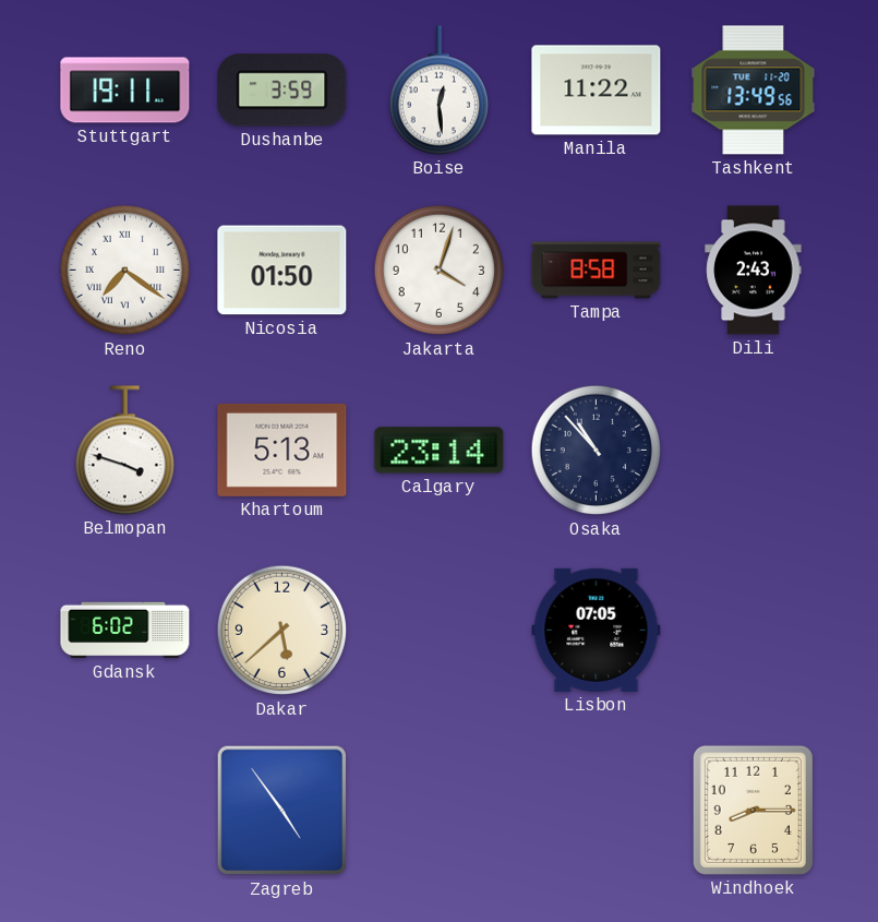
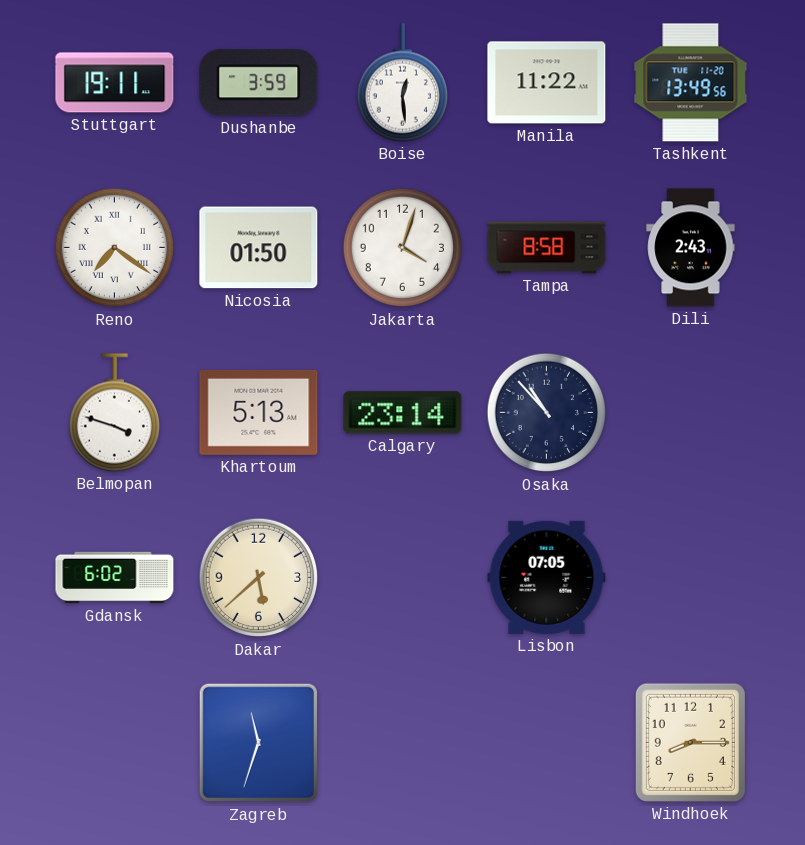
Zagreb: 4:54 -> 11:33
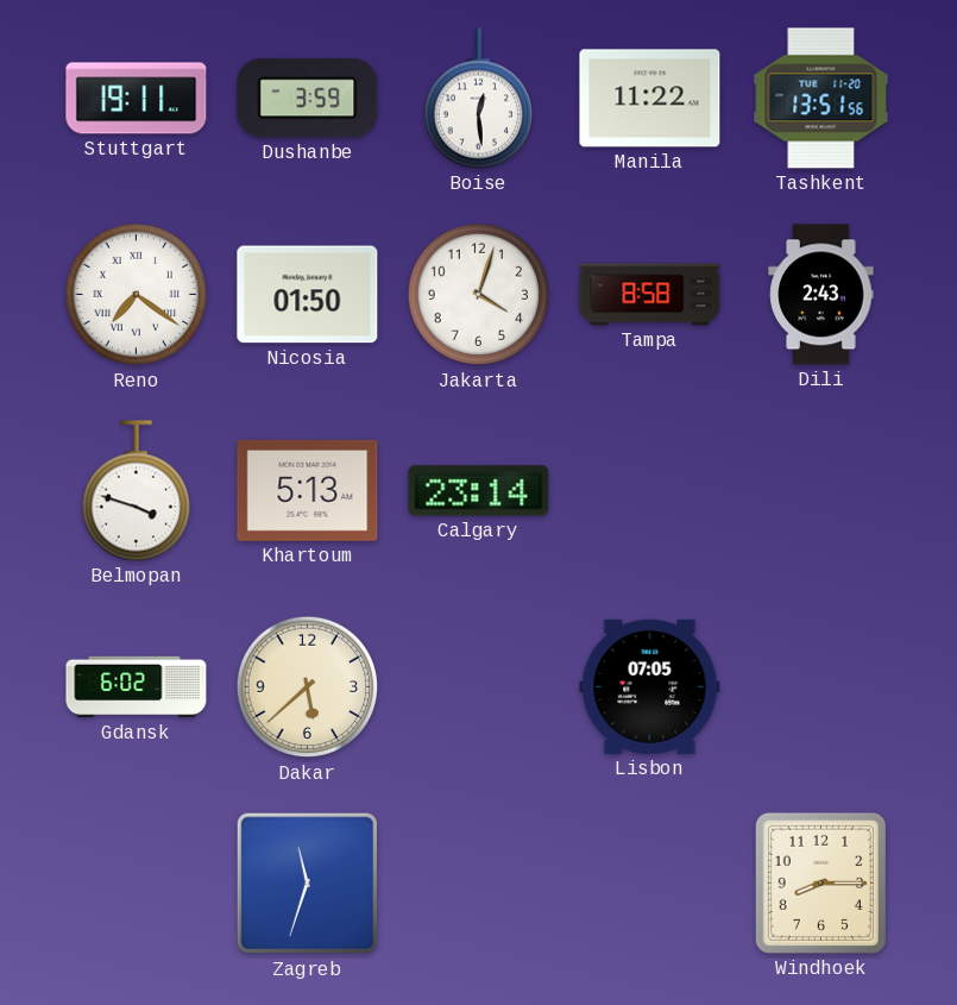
Tashkent: 13:49 -> 13:51
Osaka: 10:53 -> none
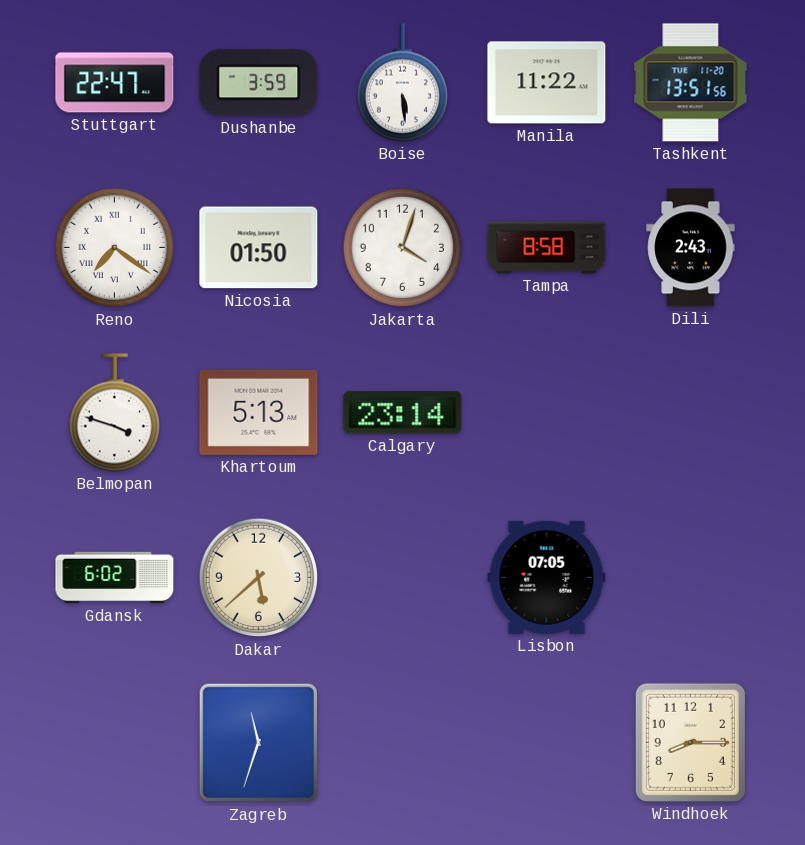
Stuttgart: 19:11 -> 22:47
Boise: 12:29 -> 5:29
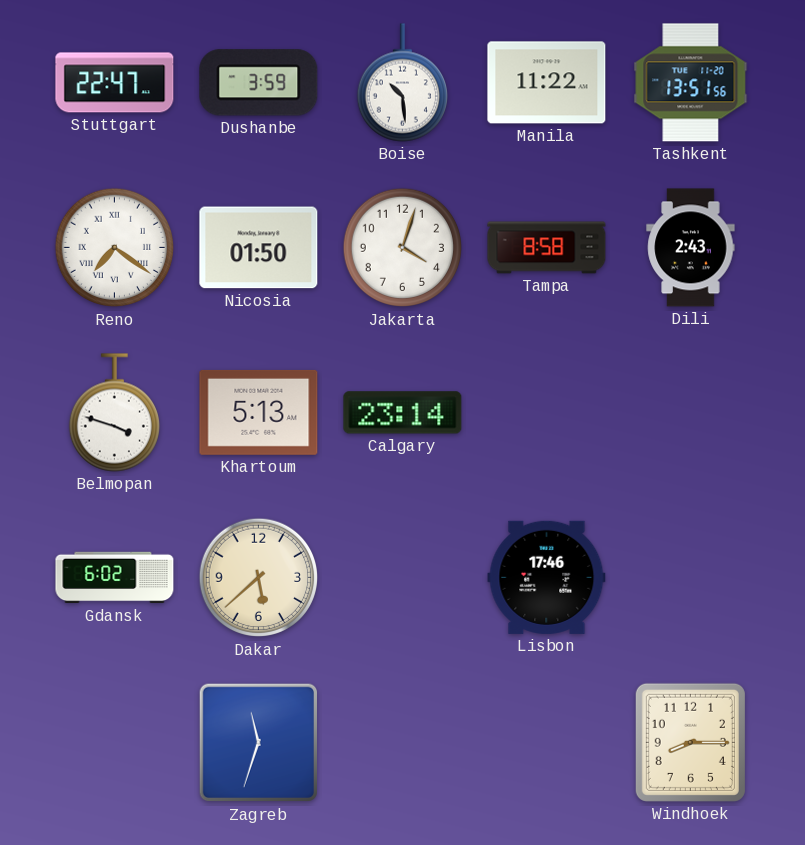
Boise: 5:29 -> 10:29
Lisbon: 07:05 -> 17:46
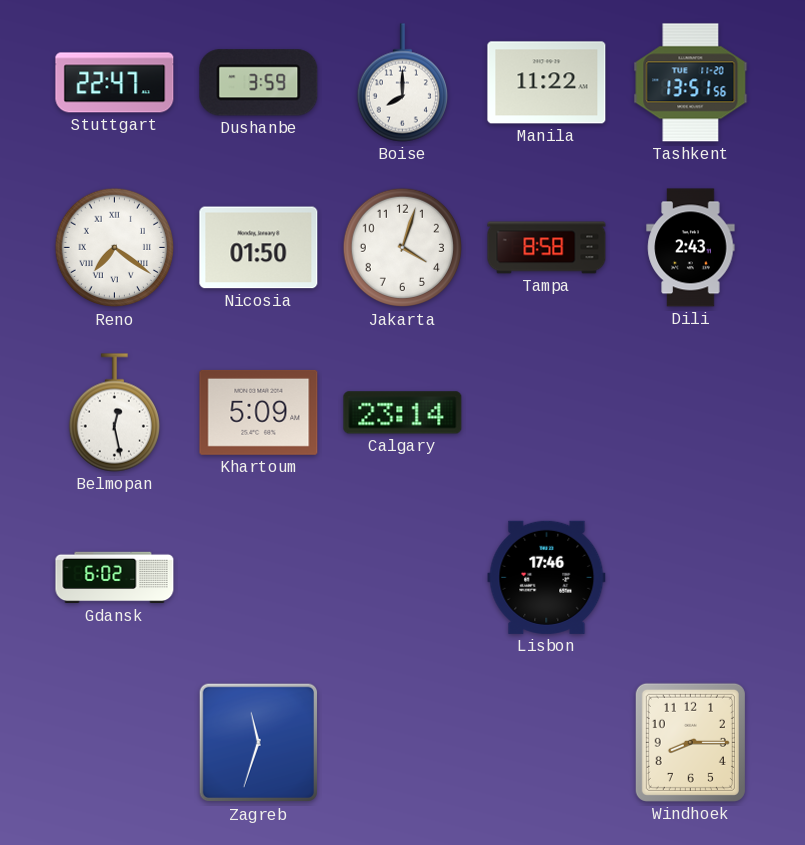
Boise: 10:29 -> 8:00
Belmopan: 3:48 -> 12:28
Khartoum: 5:13 -> 5:09
Dakar: 5:38 -> none
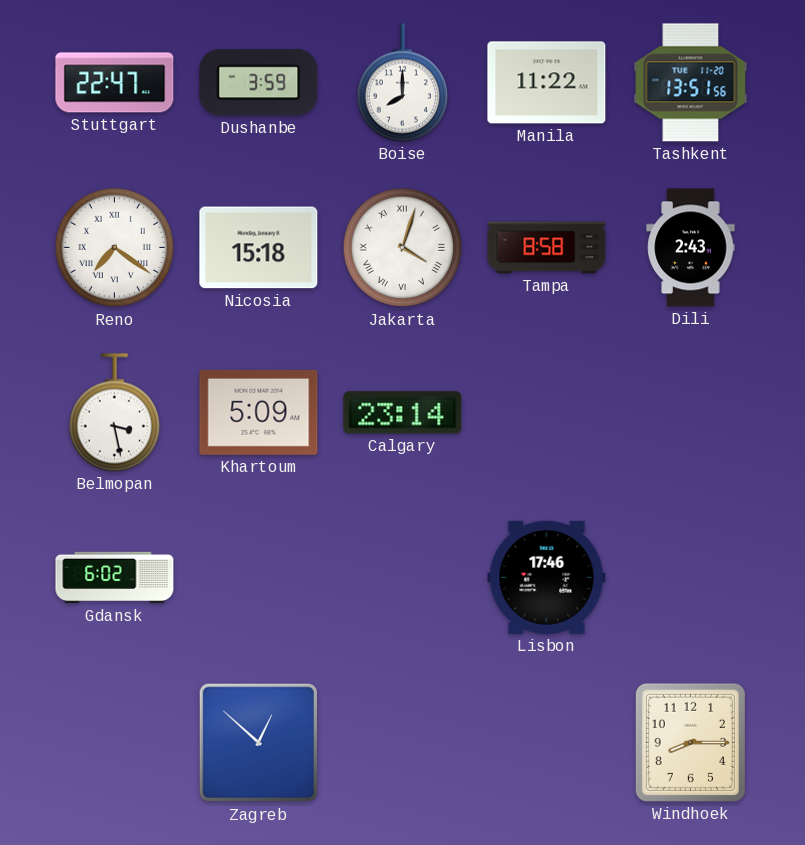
Nicosia: 01:50 -> 15:18
Jakarta numerals: Arabic -> Roman
Belmopan: 12:28 -> 3:28
Zagreb: 11:33 -> 12:52
